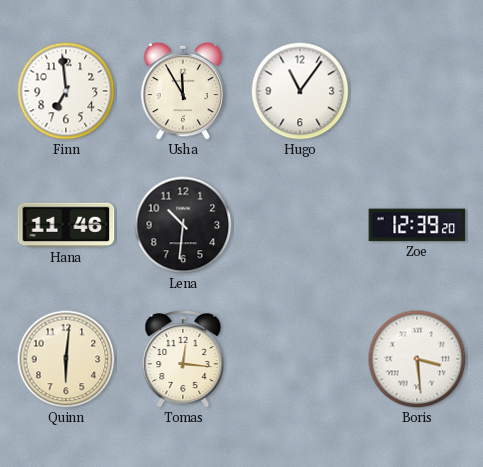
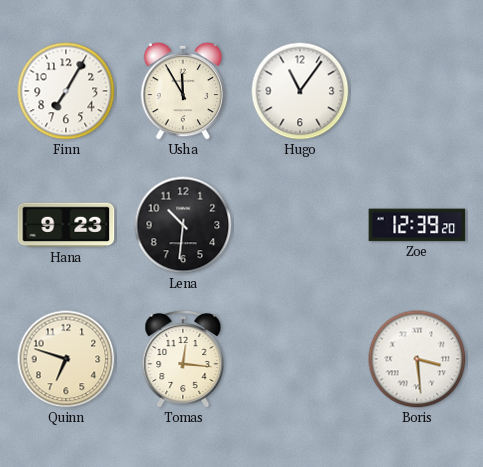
Finn: 6:59 -> 7:05
Hana: 11:46 -> 9:23
Quinn: 6:01 -> 6:48
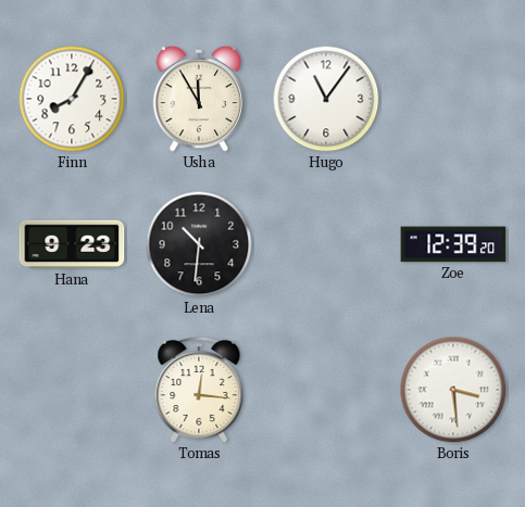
Finn: 7:05 -> 8:05
Quinn: 6:48 -> none
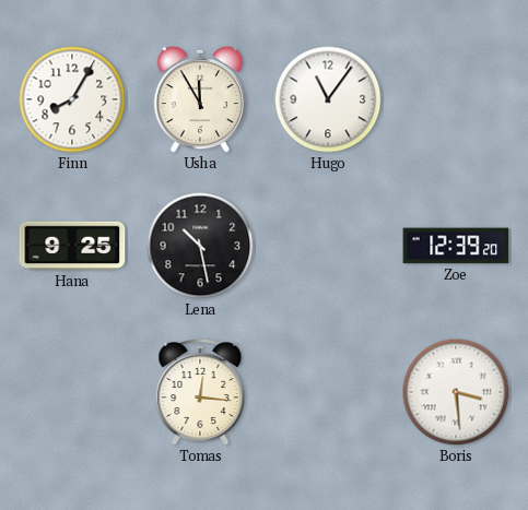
Hana: 9:23 -> 9:25
Lena: 10:31 -> 10:28
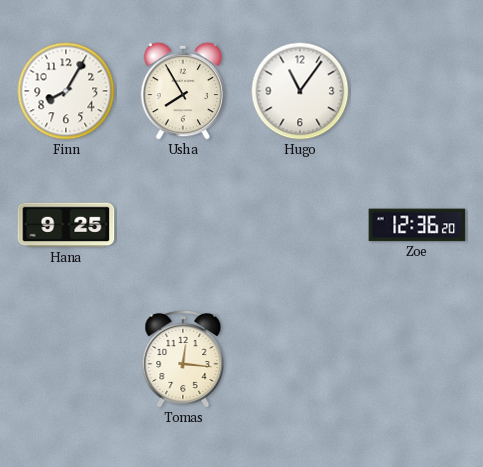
Usha: 11:55 -> 7:55
Lena: 10:28 -> none
Zoe: 12:39 -> 12:36
Boris: 3:29 -> none
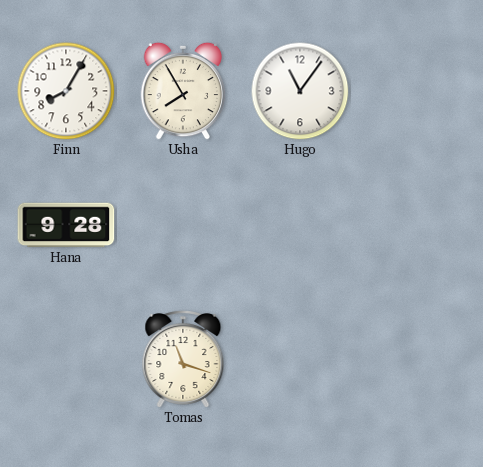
Hana: 9:25 -> 9:28
Zoe: 12:36 -> none
Tomas: 12:16 -> 11:18
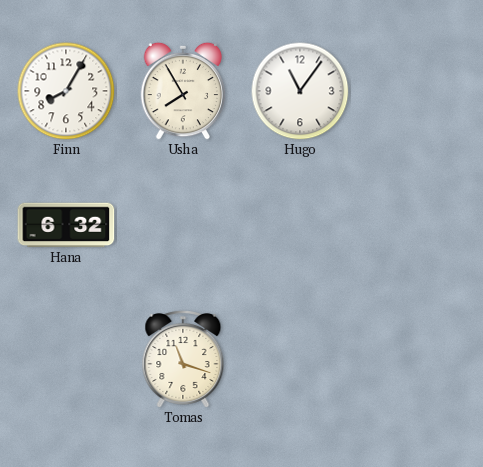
Hana: 9:28 -> 6:32
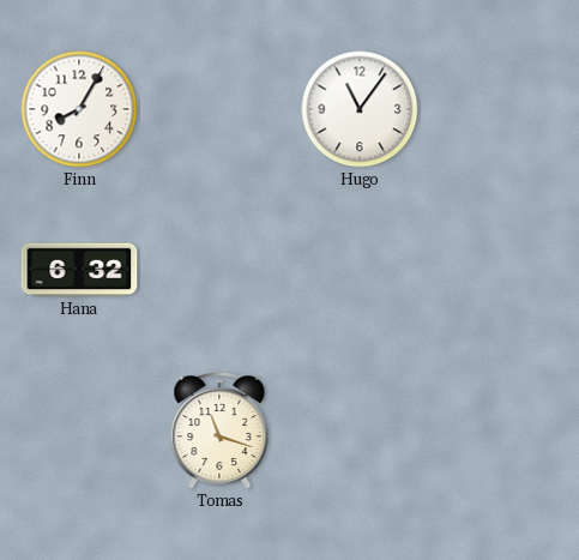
Usha: 7:55 -> none
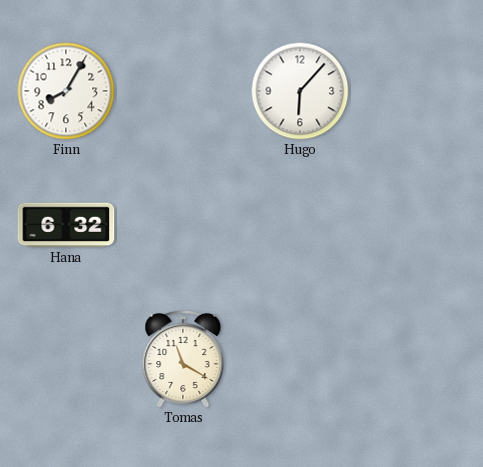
Hugo: 11:06 -> 6:07
Tomas: 11:18 -> 11:20
